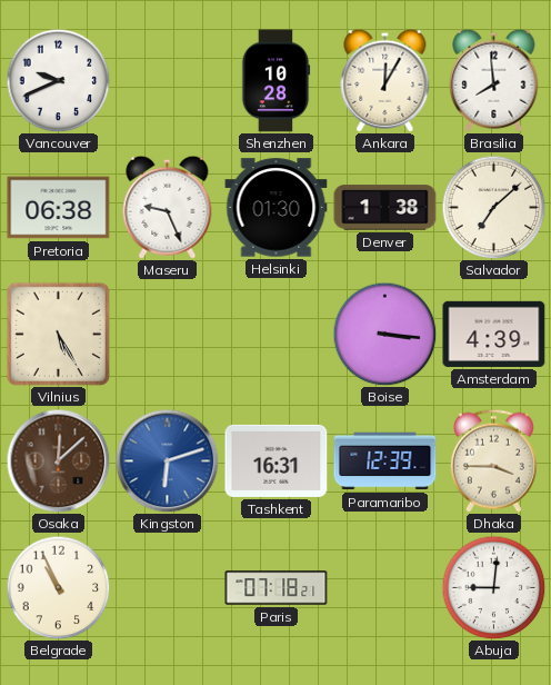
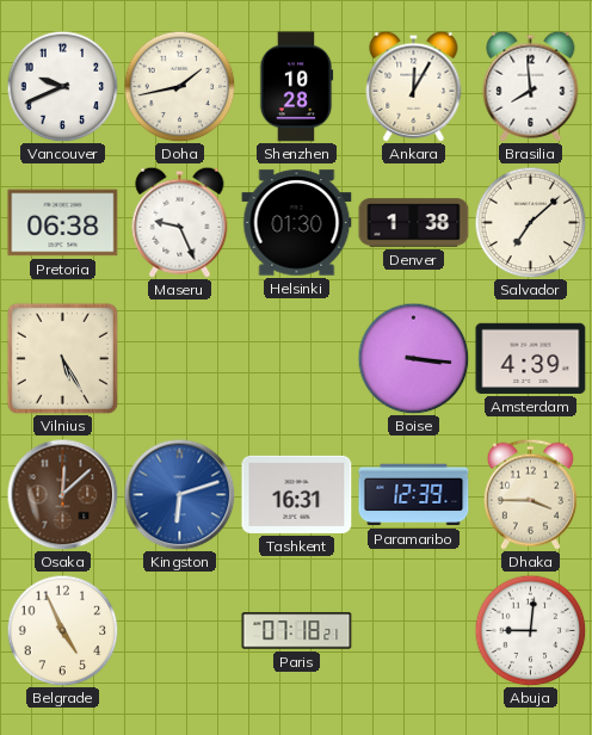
Doha: none -> 1:43
Belgrade: 10:56 -> 4:56
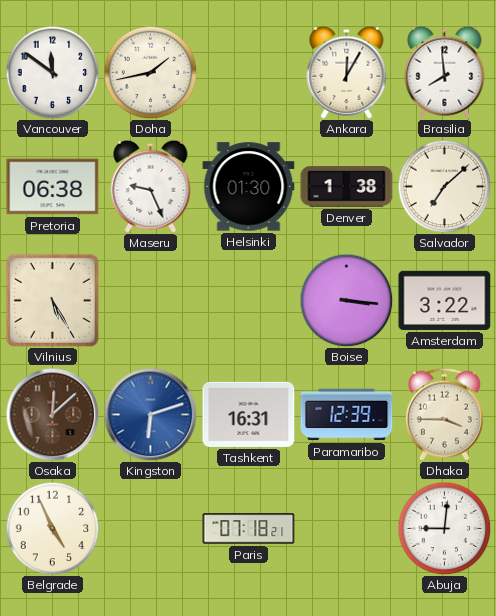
Vancouver: 9:41 -> 11:51
Shenzhen: 10:28 -> none
Amsterdam: 4:39 -> 3:22
